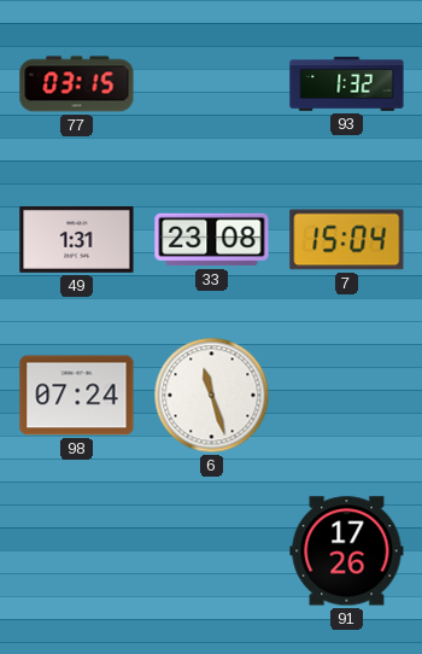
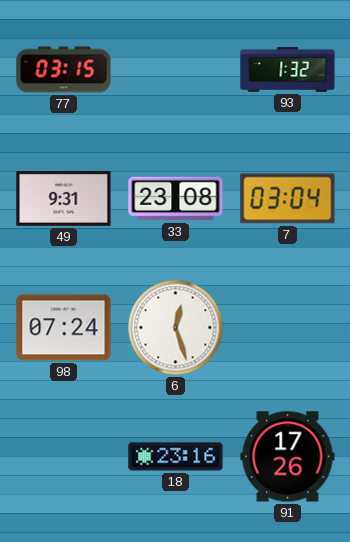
49: 1:31 -> 9:31
7: 15:04 -> 03:04
6: 11:27 -> 12:27
18: none -> 23:16
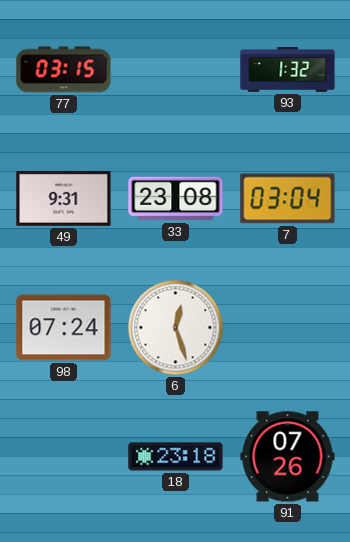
18: 23:16 -> 23:18
91: 17:26 -> 07:26
